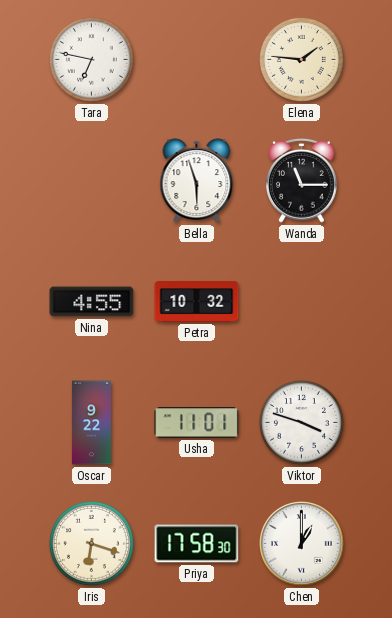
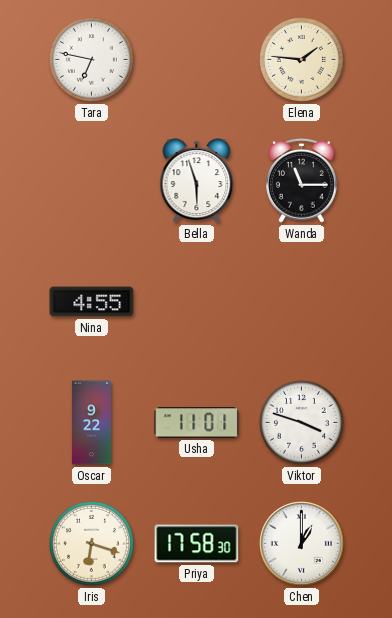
Petra: 10:32 -> none
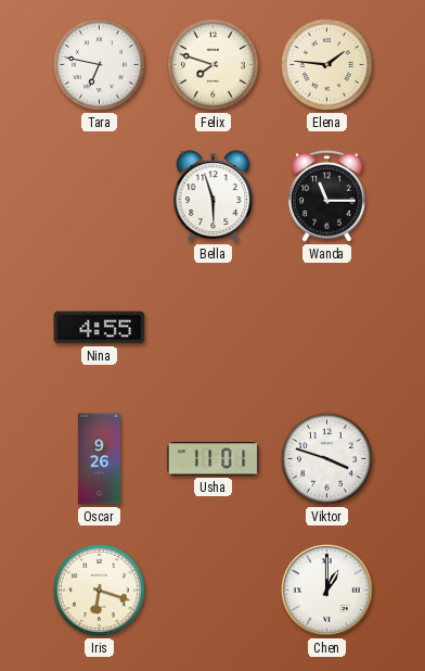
Felix: none -> 7:48
Oscar: 9:22 -> 9:26
Priya: 17:58 -> none
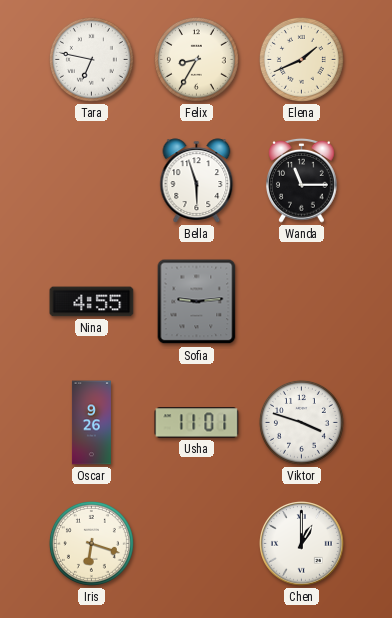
Felix: 7:48 -> 8:35
Elena: 1:46 -> 1:41
Sofia: none -> 9:14
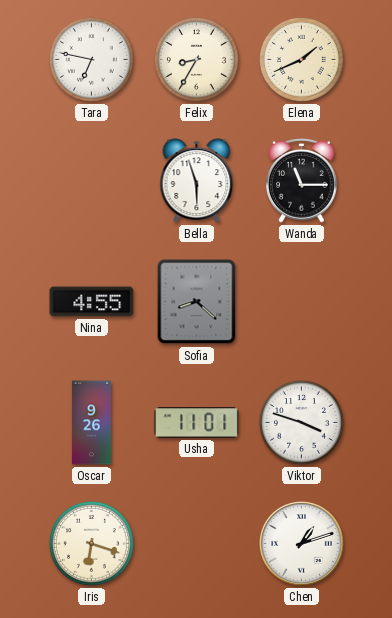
Sofia: 9:14 -> 8:22
Chen: 1:00 -> 1:12
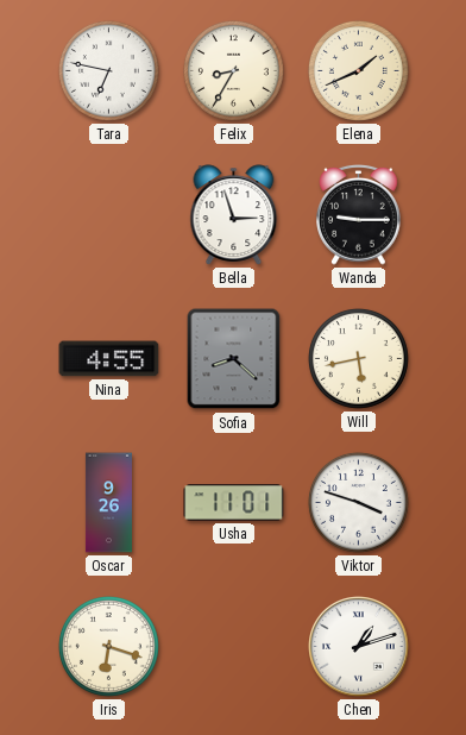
Bella: 5:57 -> 2:57
Wanda: 11:15 -> 9:15
Will: none -> 5:43
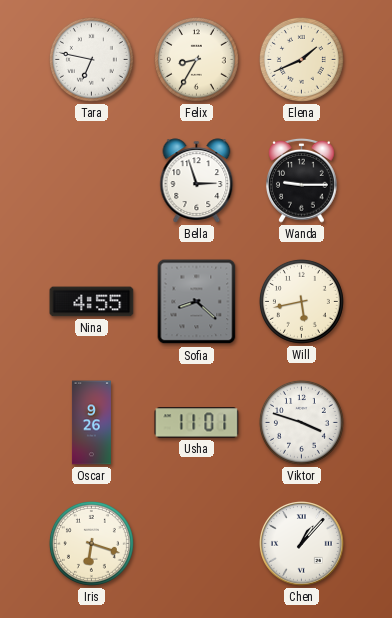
Chen: 1:12 -> 1:07
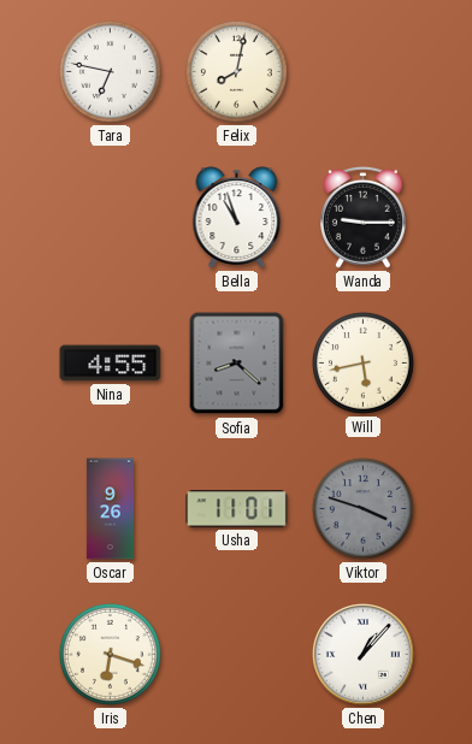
Felix: 8:35 -> 8:02
Elena: 1:41 -> none
Bella: 2:57 -> 10:57
Viktor dial: white -> grey
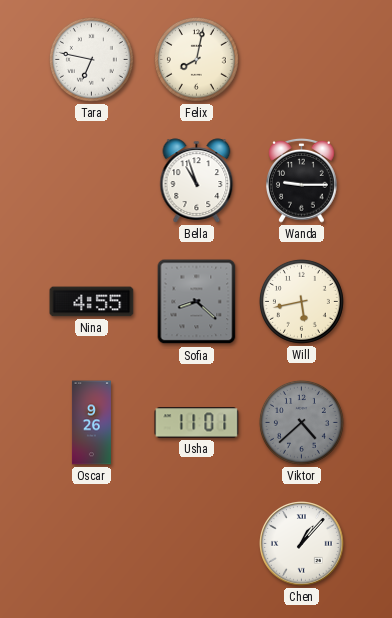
Viktor: 3:48 -> 4:38
Iris: 6:18 -> none
